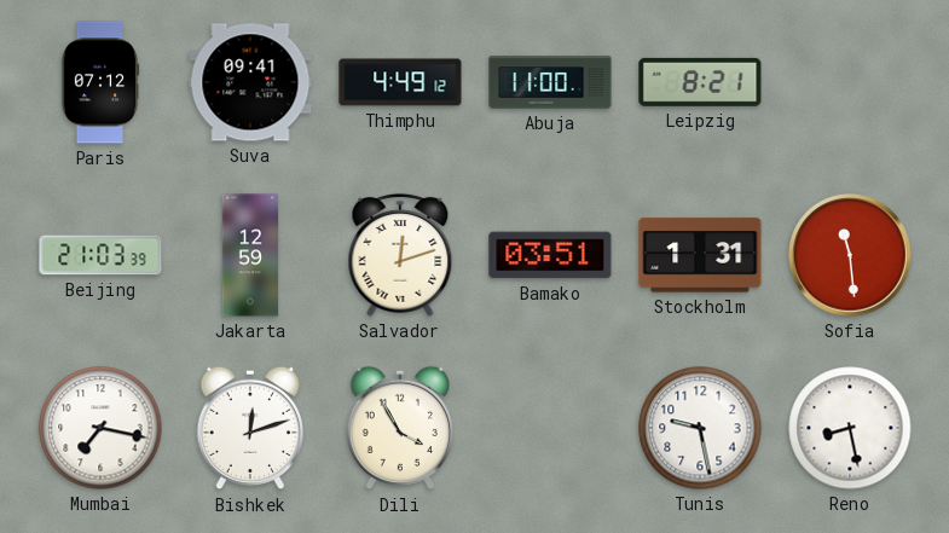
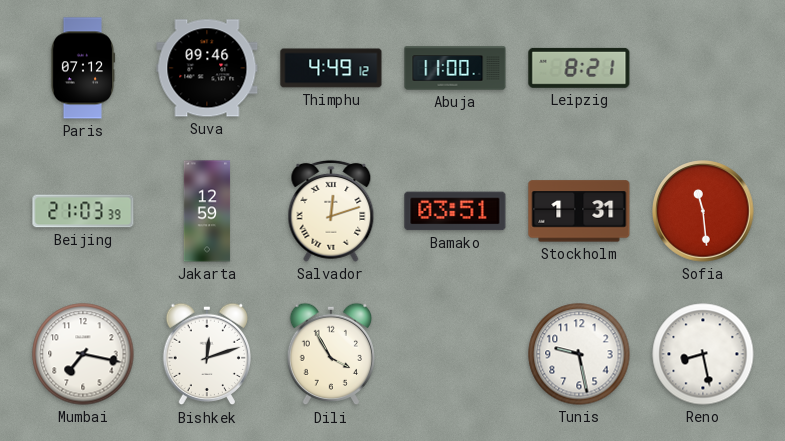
Suva: 09:41 -> 09:46
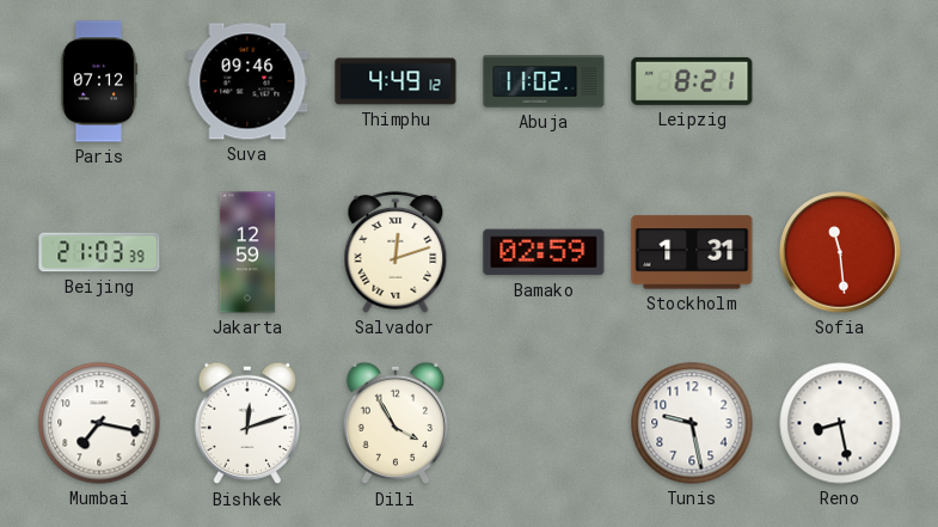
Abuja: 11:00 -> 11:02
Bamako: 03:51 -> 02:59
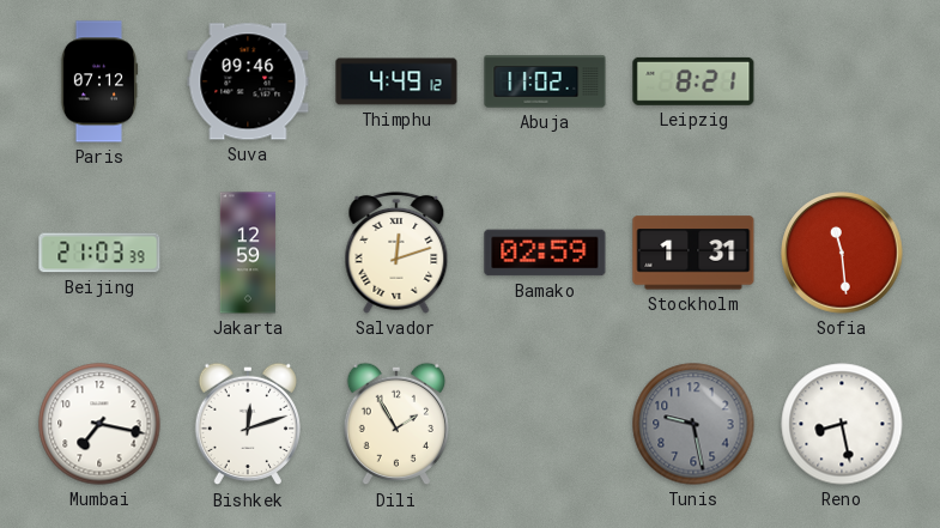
Dili: 3:55 -> 1:55
Tunis dial: white -> grey
